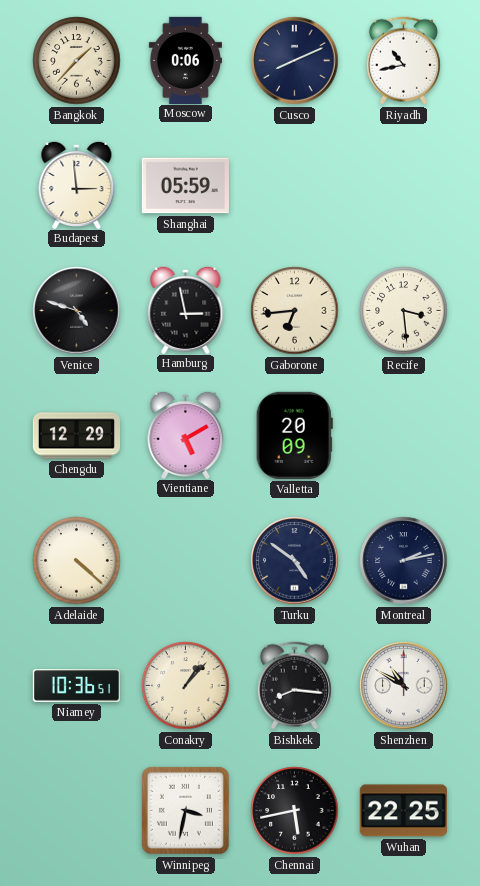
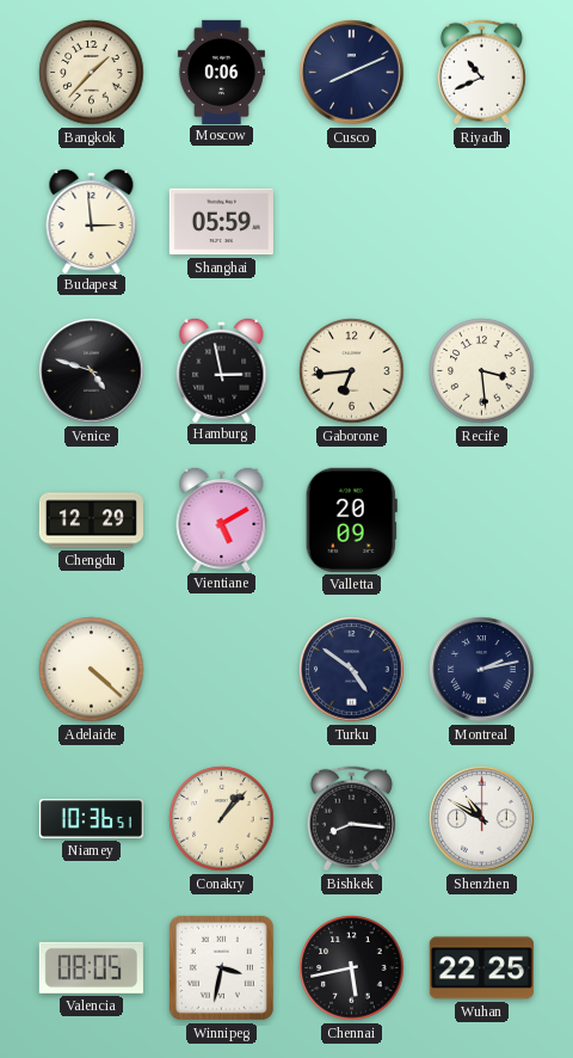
Riyadh: 10:43 -> 10:41
Valencia: none -> 08:05
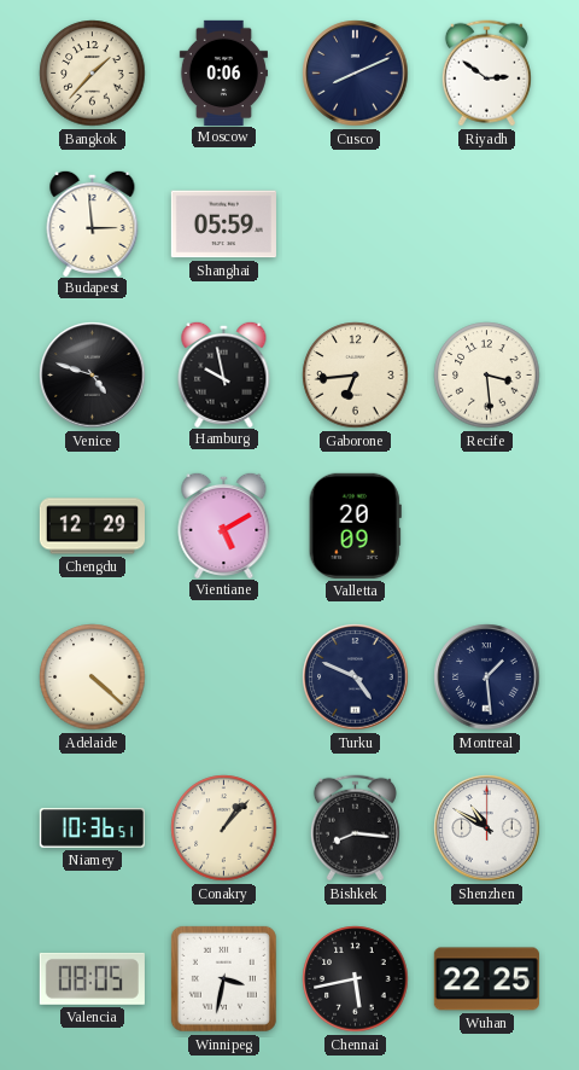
Riyadh: 10:41 -> 2:51
Hamburg: 2:58 -> 9:58
Turku: 4:51 -> 4:49
Montreal: 2:13 -> 1:29
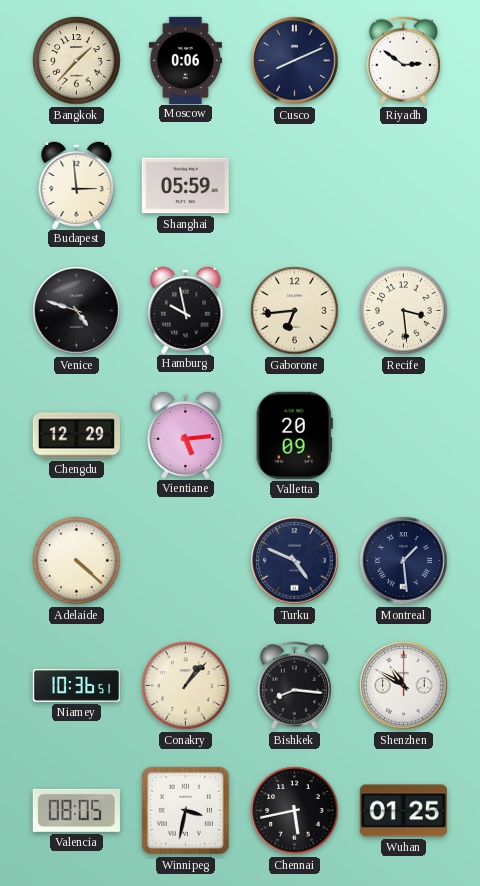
Vientiane: 5:10 -> 5:14
Wuhan: 22:25 -> 01:25
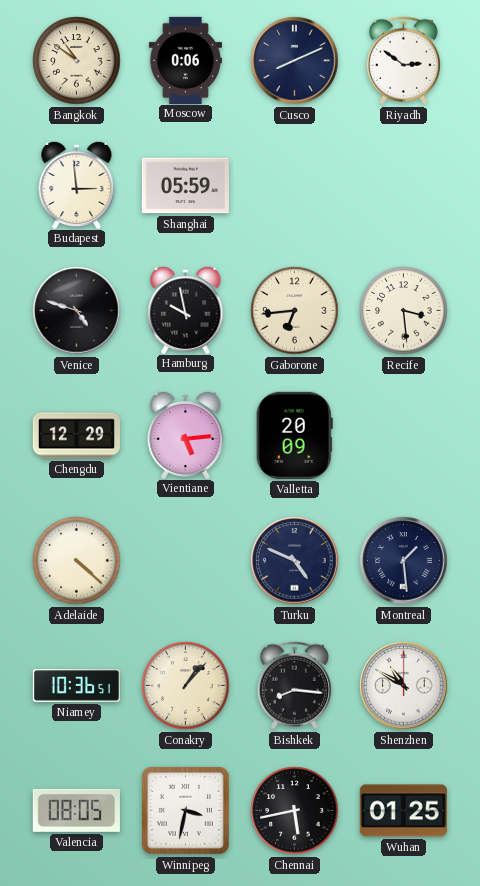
Bangkok: 1:37 -> 10:51
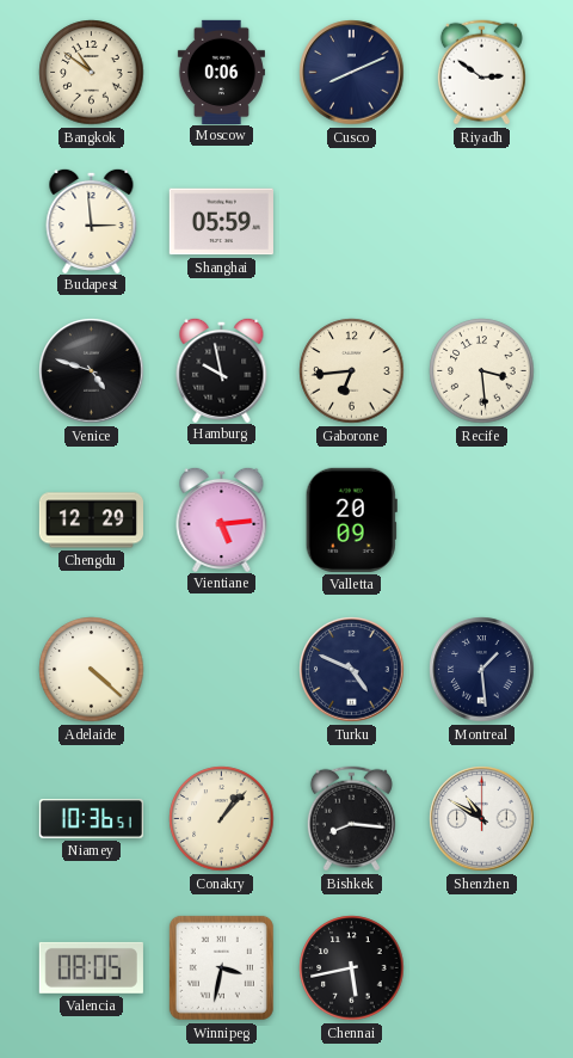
Wuhan: 01:25 -> none
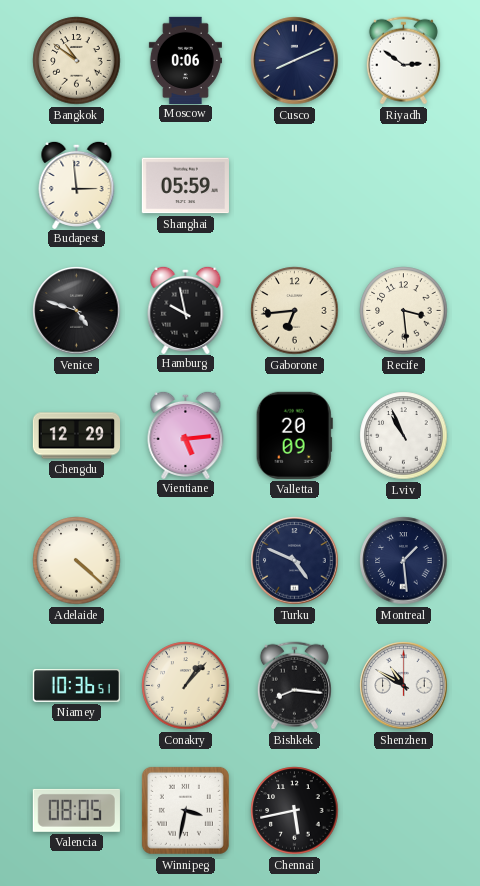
Lviv: none -> 10:56
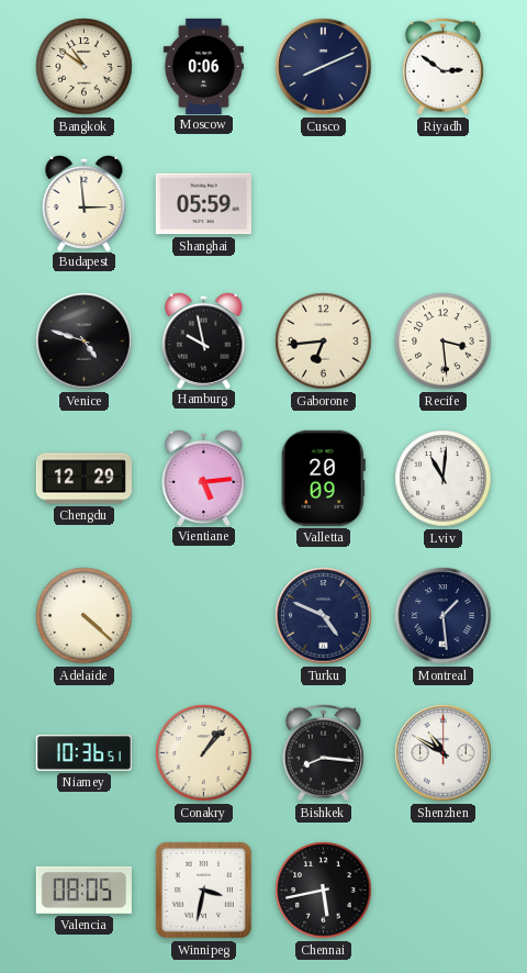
Lviv: 10:56 -> 11:01
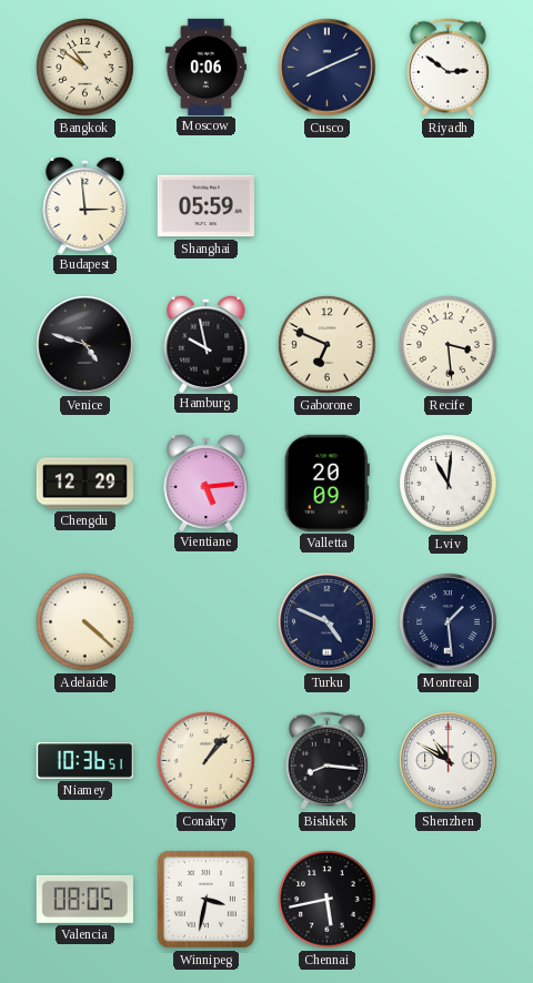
Gaborone: 6:44 -> 6:49
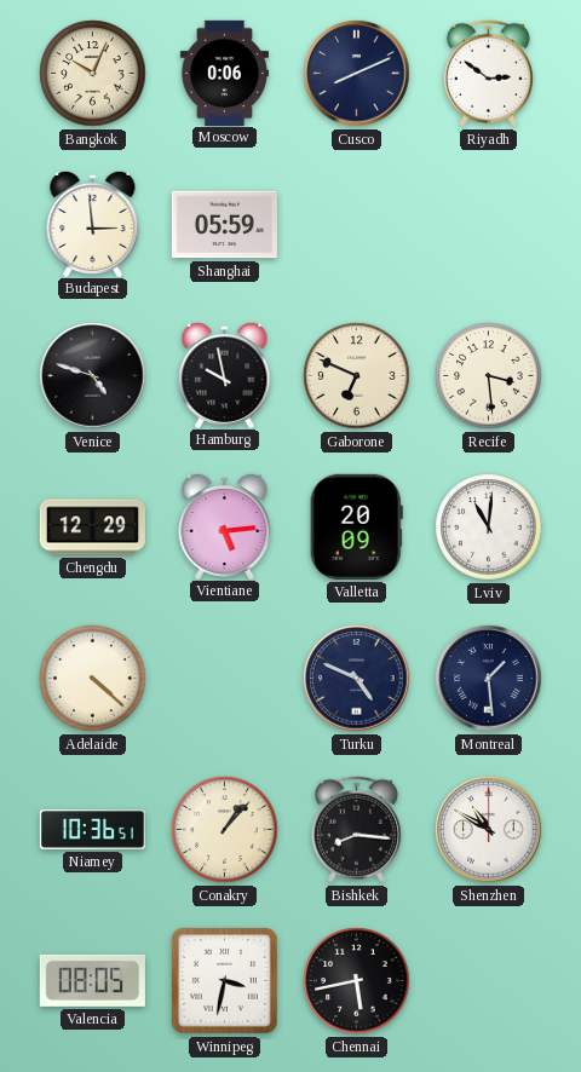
Bangkok: 10:51 -> 10:04
